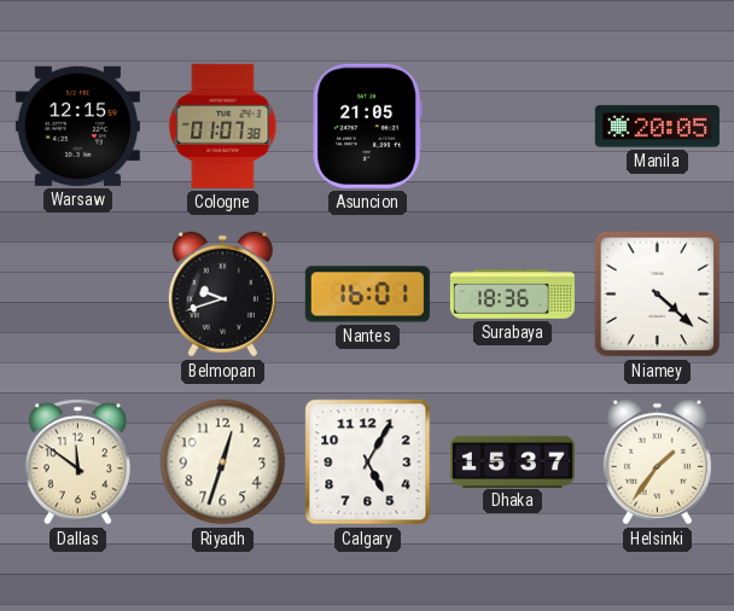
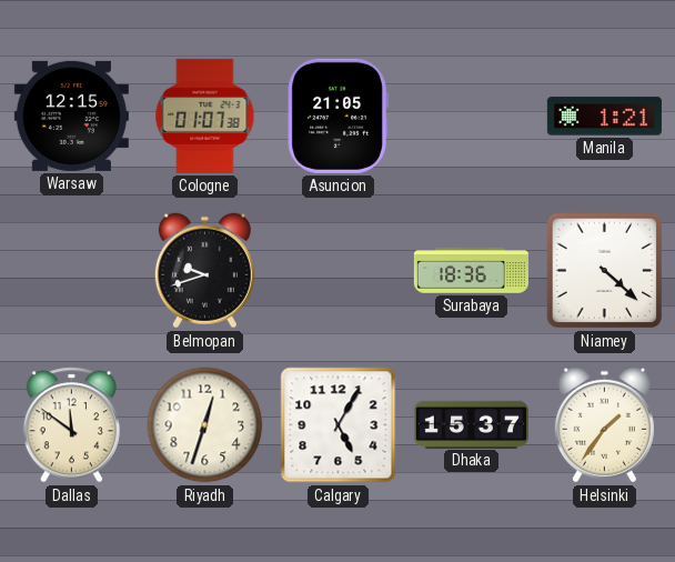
Manila: 20:05 -> 1:21
Nantes: 16:01 -> none
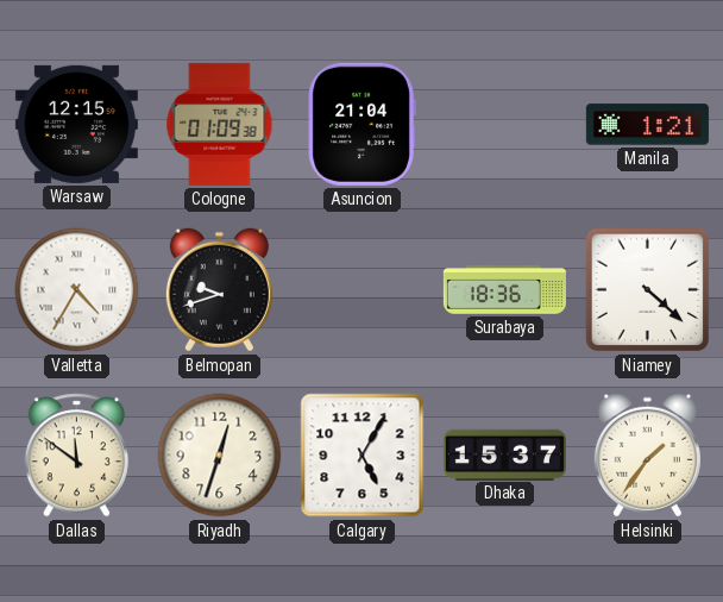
Cologne: 01:07 -> 01:09
Asuncion: 21:05 -> 21:04
Valletta: none -> 4:35
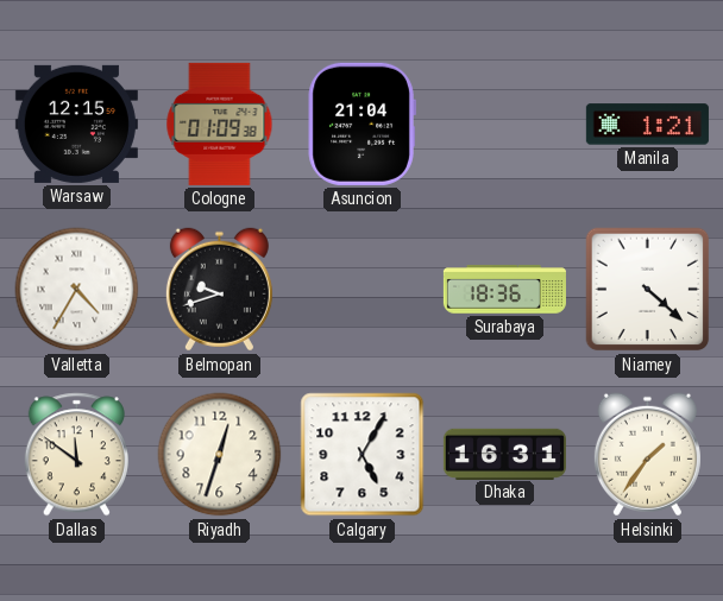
Dhaka: 15:37 -> 16:31
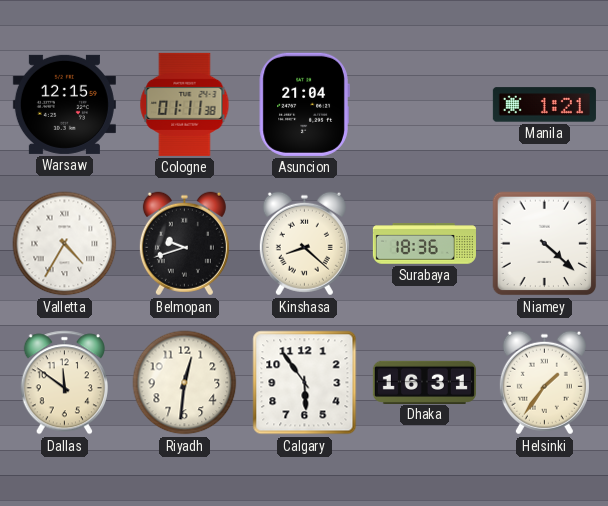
Cologne: 01:09 -> 01:11
Kinshasa: none -> 8:22
Riyadh: 12:33 -> 12:31
Calgary: 5:05 -> 5:54
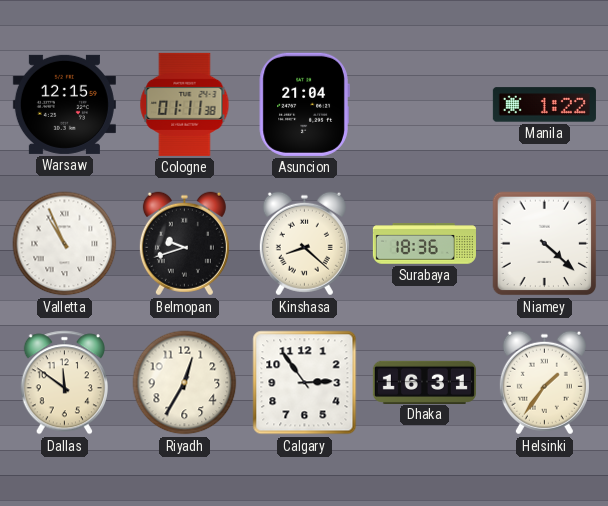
Manila: 1:21 -> 1:22
Valletta: 4:35 -> 10:56
Riyadh: 12:31 -> 12:35
Calgary: 5:54 -> 2:54
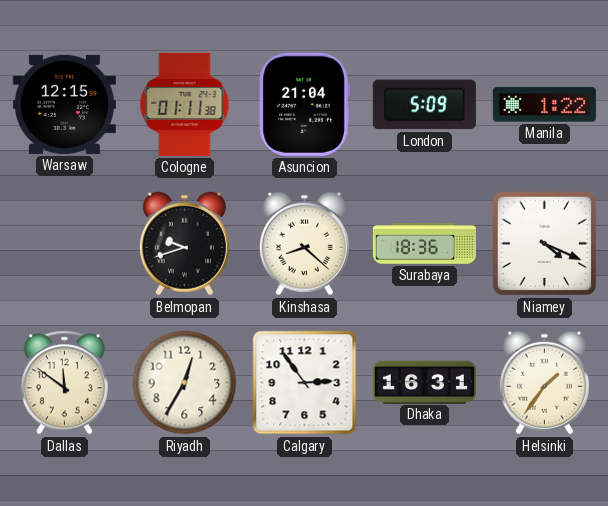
London: none -> 5:09
Valletta: 10:56 -> none
Niamey: 4:22 -> 4:19
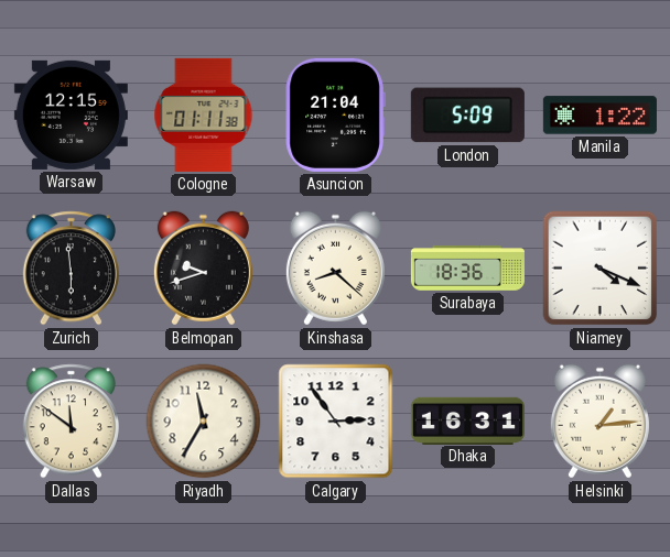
Zurich: none -> 5:59
Riyadh: 12:35 -> 11:35
Helsinki: 1:36 -> 1:14
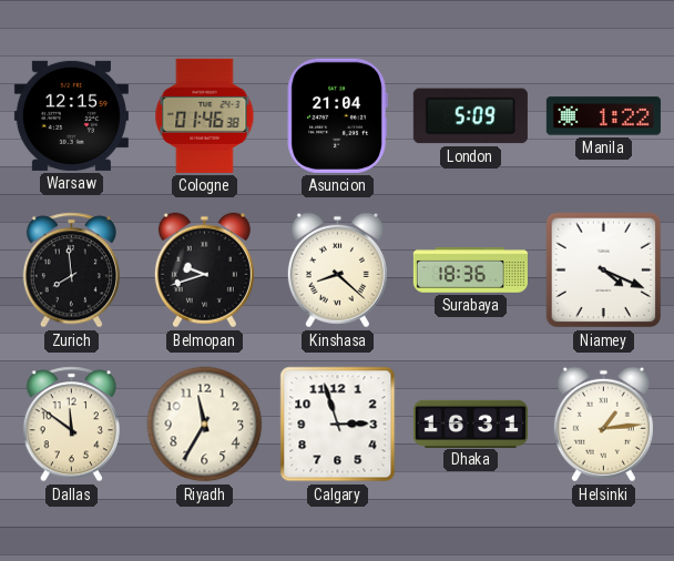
Cologne: 01:11 -> 01:46
Zurich: 5:59 -> 7:59
Calgary: 2:54 -> 2:57
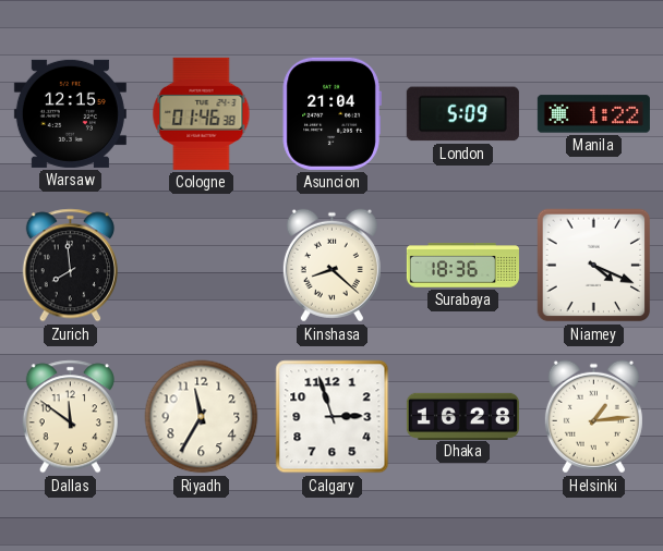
Belmopan: 9:42 -> none
Dhaka: 16:31 -> 16:28
